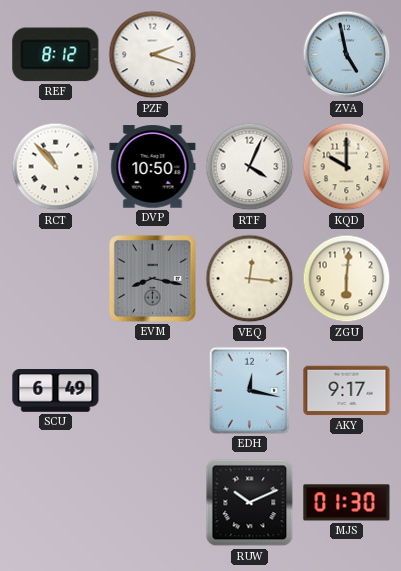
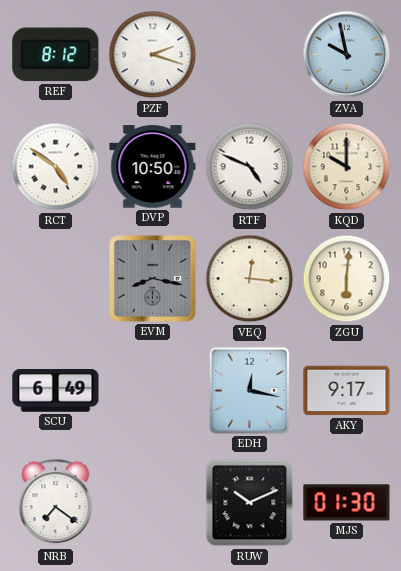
ZVA: 4:58 -> 9:58
RCT: 10:53 -> 4:51
RTF: 4:04 -> 4:49
NRB: none -> 7:21
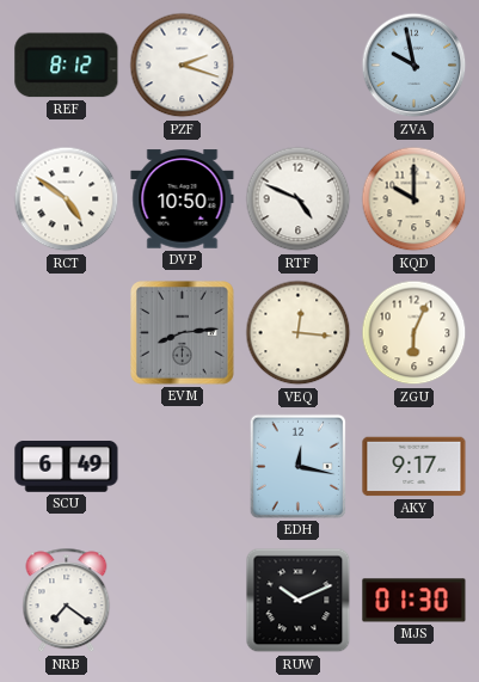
EVM: 8:17 -> 8:14
ZGU: 6:01 -> 6:04
